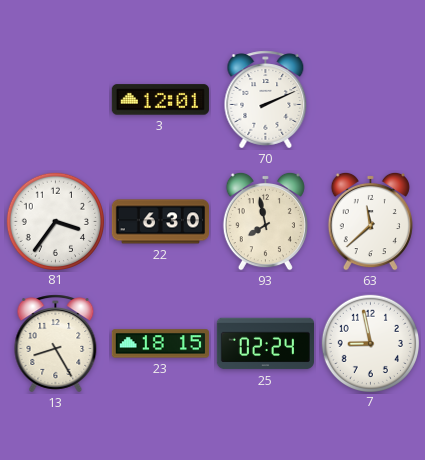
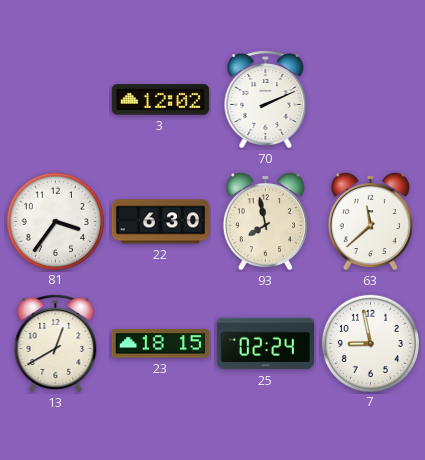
3: 12:01 -> 12:02
13: 8:25 -> 12:40
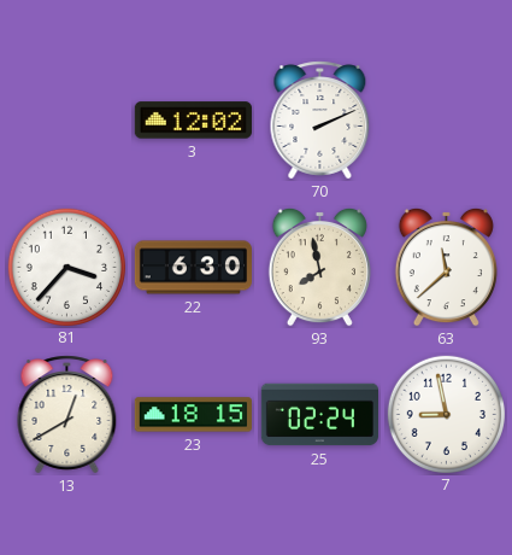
81: 3:36 -> 3:37
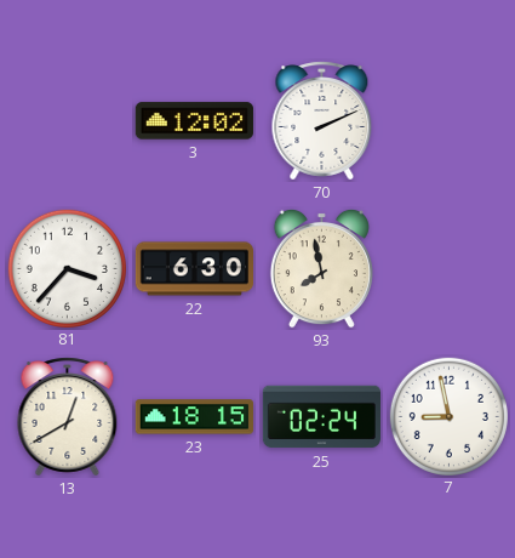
63: 11:38 -> none
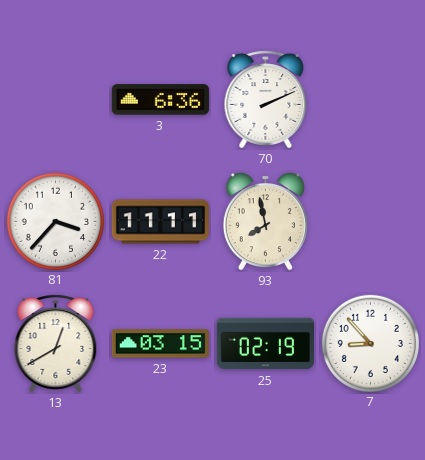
3: 12:02 -> 6:36
22: 6:30 -> 11:11
23: 18:15 -> 03:15
25: 02:24 -> 02:19
7: 8:58 -> 8:53
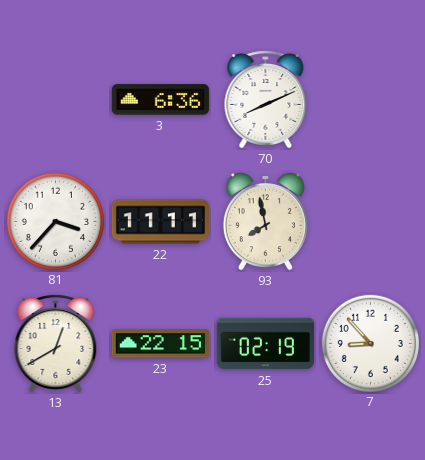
70: 2:11 -> 8:11
23: 03:15 -> 22:15
